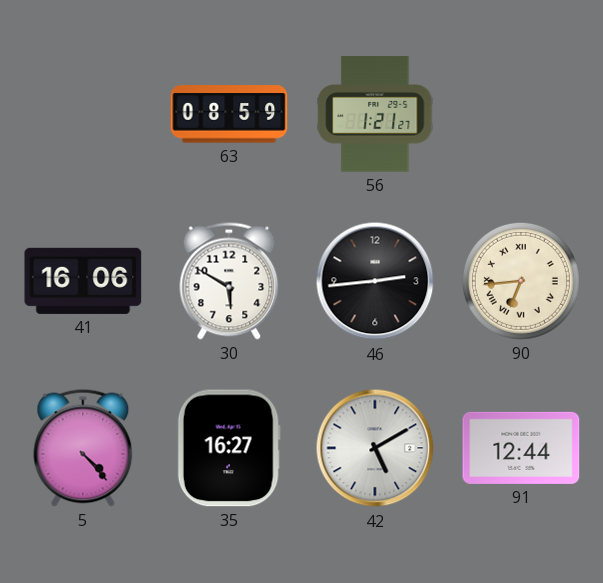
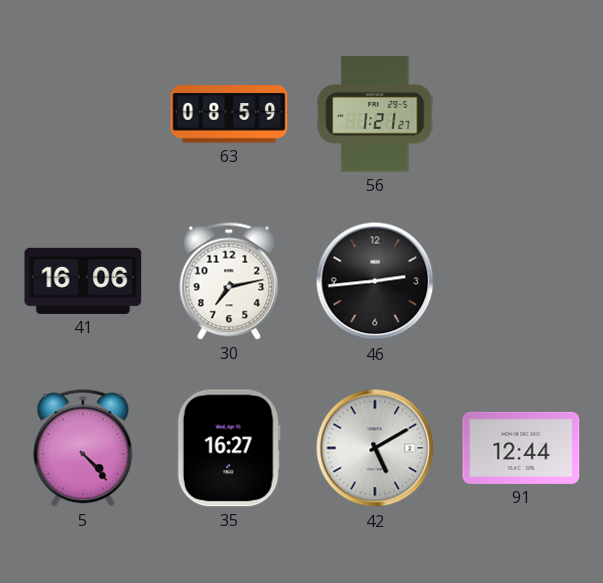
30: 5:50 -> 7:13
90: 6:44 -> none
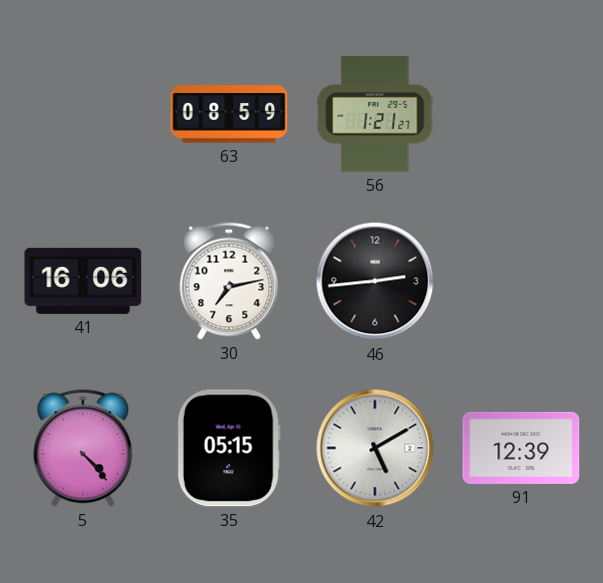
35: 16:27 -> 05:15
91: 12:44 -> 12:39
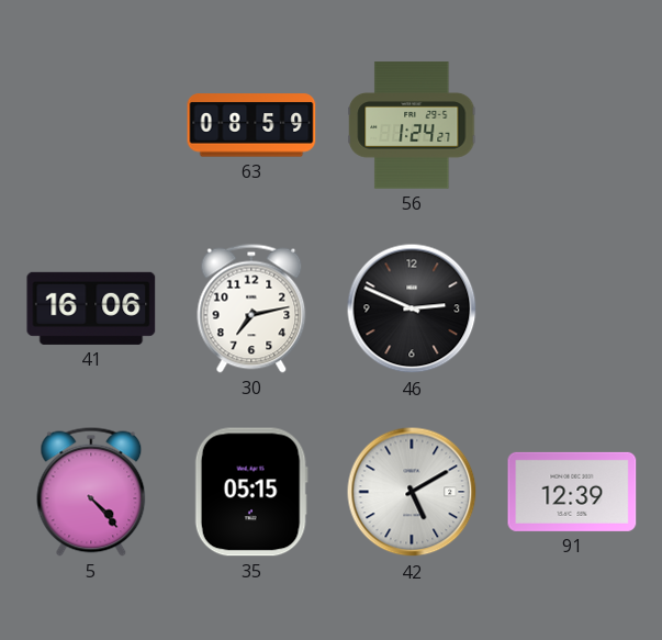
56: 1:21 -> 1:24
46: 2:44 -> 2:49
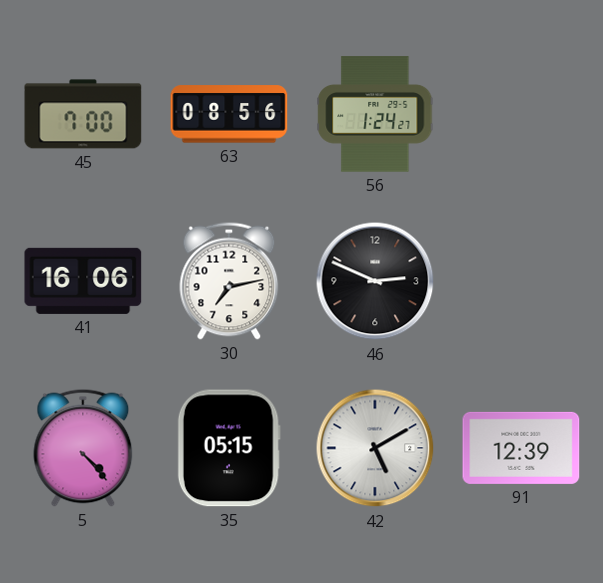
45: none -> 7:00
63: 08:59 -> 08:56
